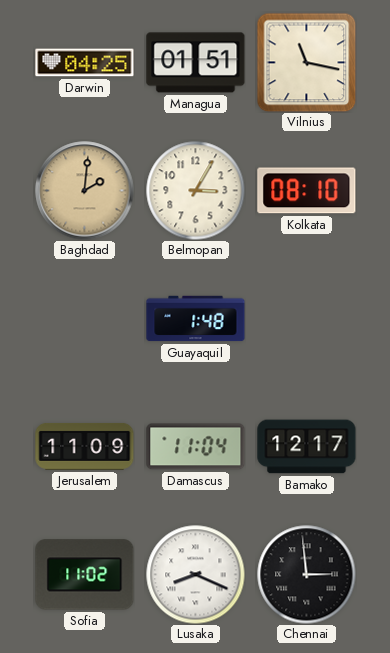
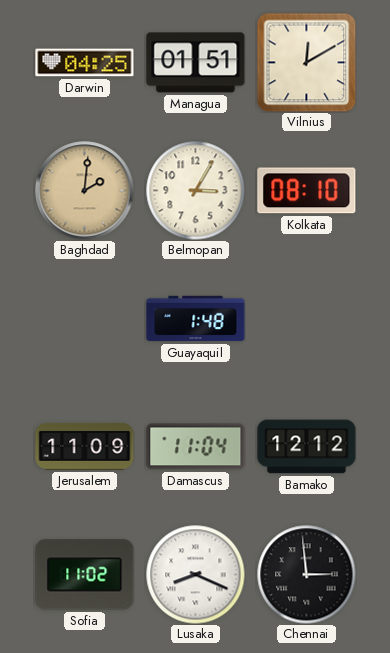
Vilnius: 11:17 -> 12:10
Bamako: 12:17 -> 12:12
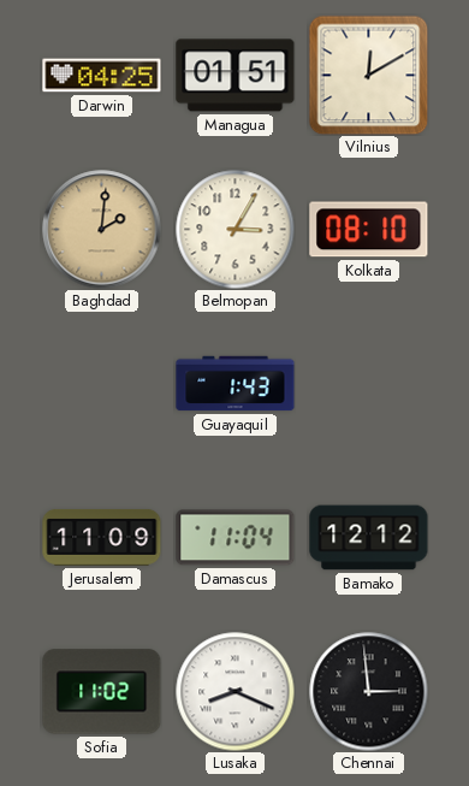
Guayaquil: 1:48 -> 1:43
